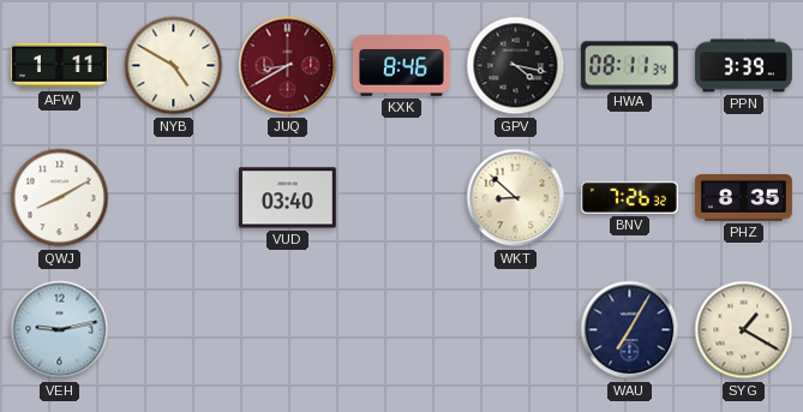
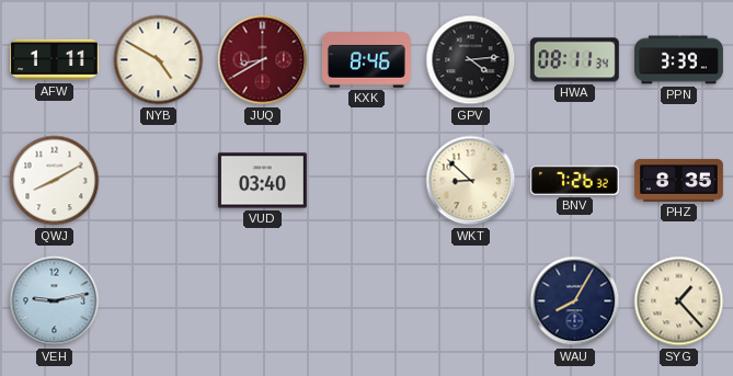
GPV: 4:17 -> 4:14
WAU: 7:05 -> 8:05
SYG: 1:20 -> 1:23
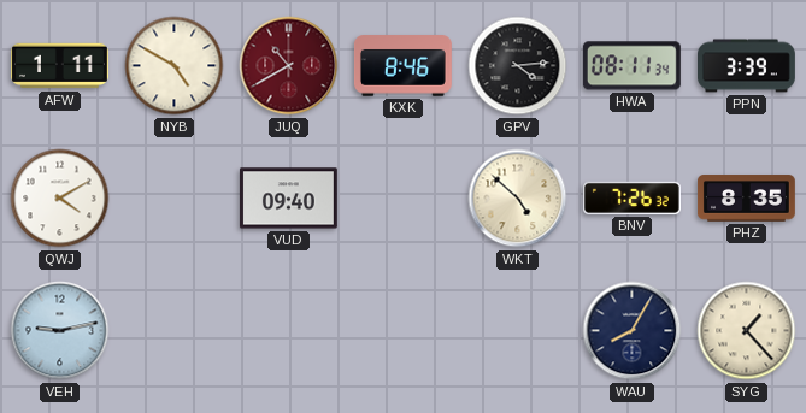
JUQ: 8:40 -> 10:40
QWJ: 8:10 -> 4:10
VUD: 03:40 -> 09:40
WKT: 8:52 -> 4:52
